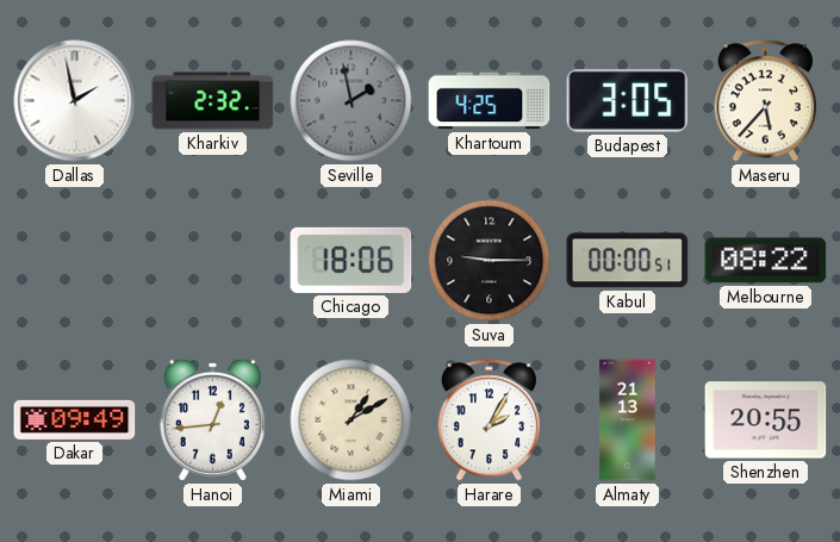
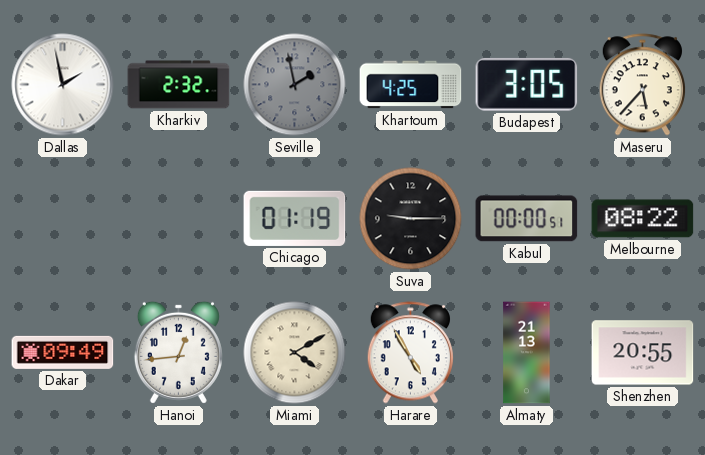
Chicago: 18:06 -> 01:19
Miami: 1:10 -> 4:10
Harare: 2:05 -> 4:55
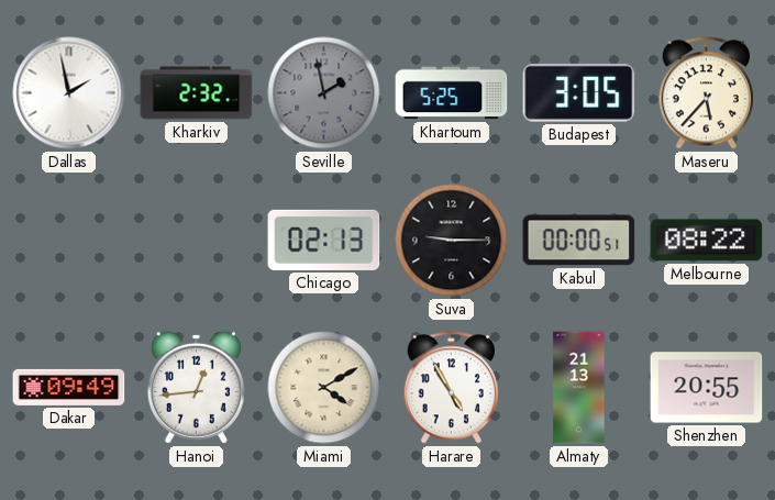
Khartoum: 4:25 -> 5:25
Chicago: 01:19 -> 02:13
